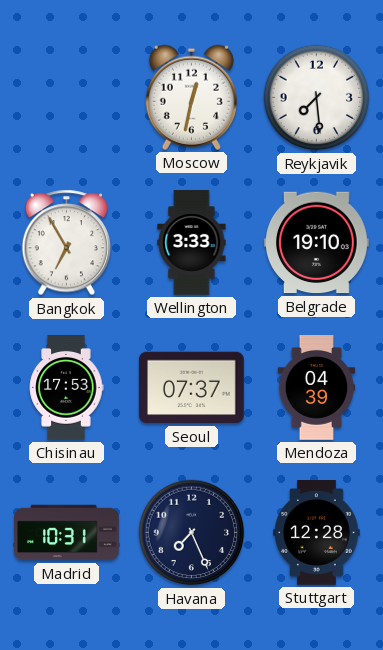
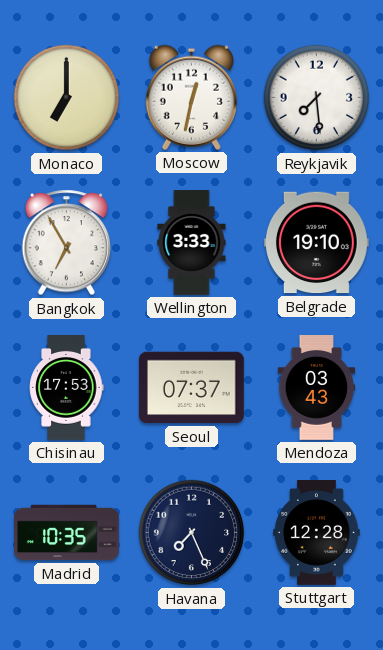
Monaco: none -> 7:00
Mendoza: 04:39 -> 03:43
Madrid: 10:31 -> 10:35
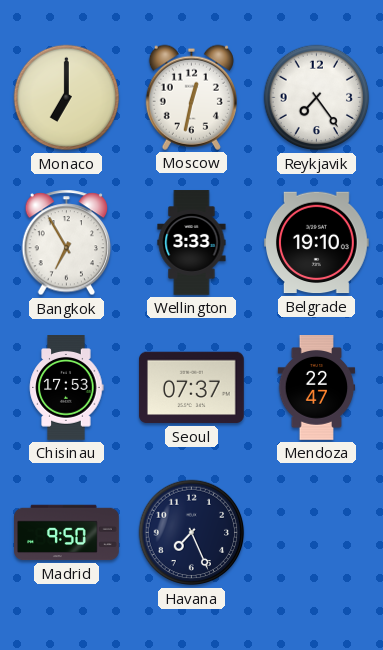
Reykjavik: 7:29 -> 7:24
Mendoza: 03:43 -> 22:47
Madrid: 10:35 -> 9:50
Stuttgart: 12:28 -> none
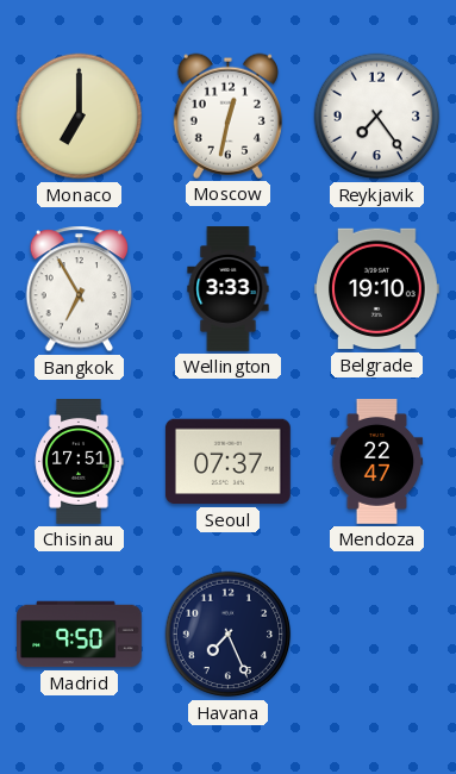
Chisinau: 17:53 -> 17:51
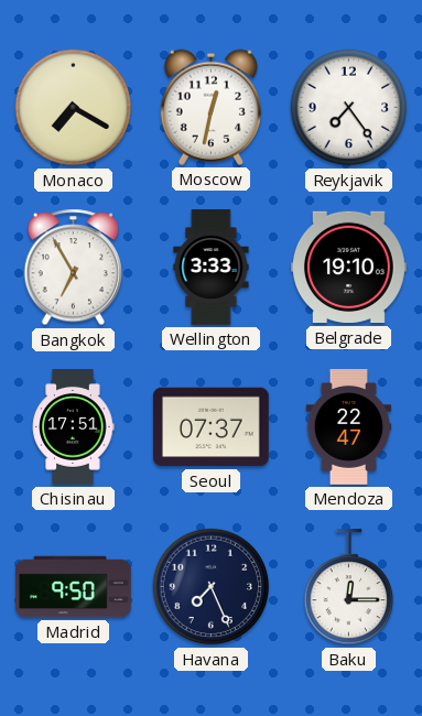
Monaco: 7:00 -> 7:20
Baku: none -> 12:15
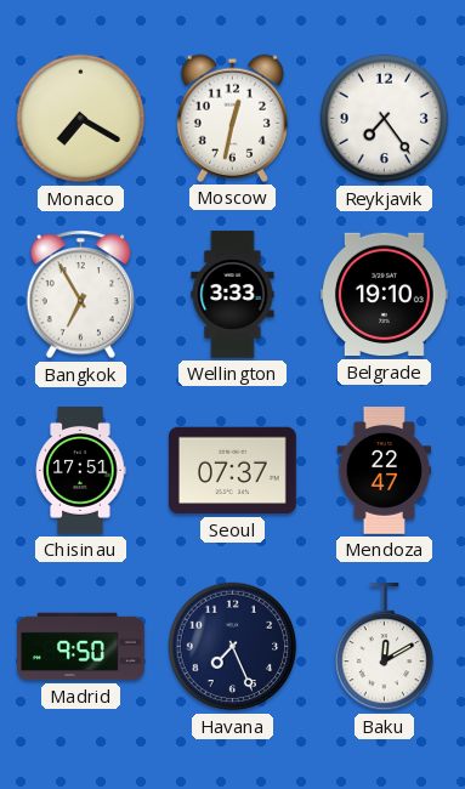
Baku: 12:15 -> 12:10
